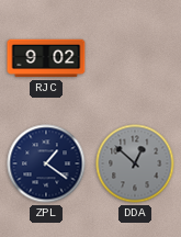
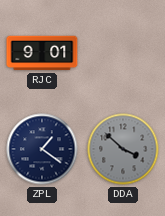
RJC: 9:02 -> 9:01
DDA: 12:52 -> 3:52
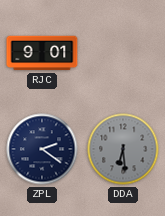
ZPL: 1:21 -> 2:21
DDA: 3:52 -> 6:29
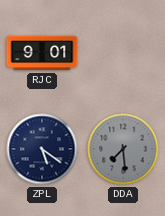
ZPL: 2:21 -> 5:21
DDA: 6:29 -> 7:29
